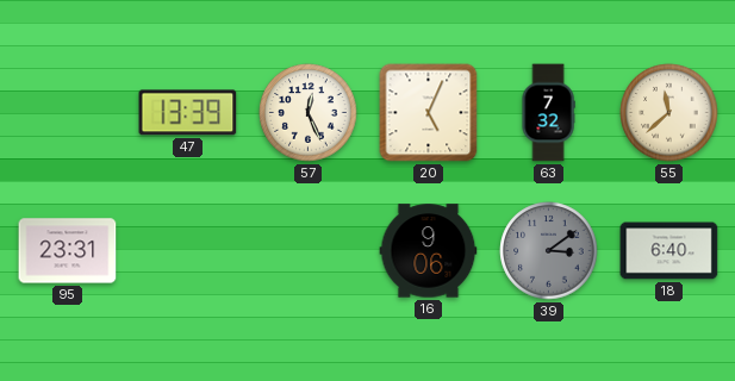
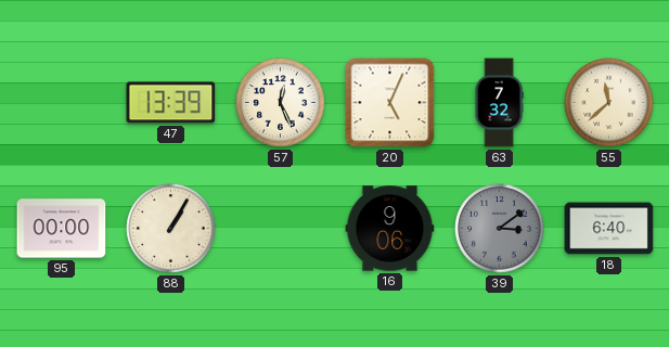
95: 23:31 -> 00:00
88: none -> 1:05
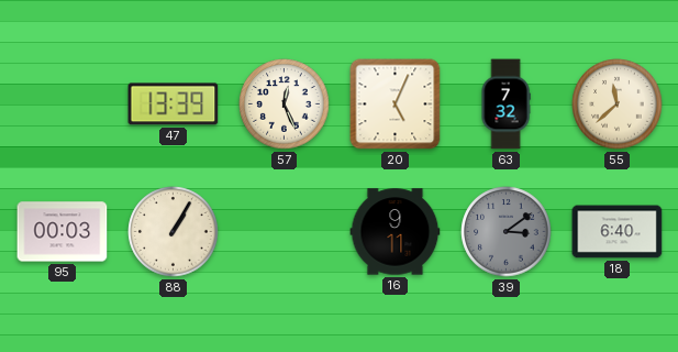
95: 00:00 -> 00:03
16: 9:06 -> 9:11
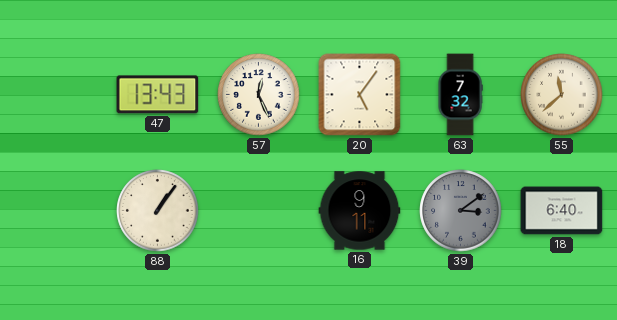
47: 13:39 -> 13:43
20: 5:04 -> 5:06
95: 00:03 -> none
88: 1:05 -> 1:06
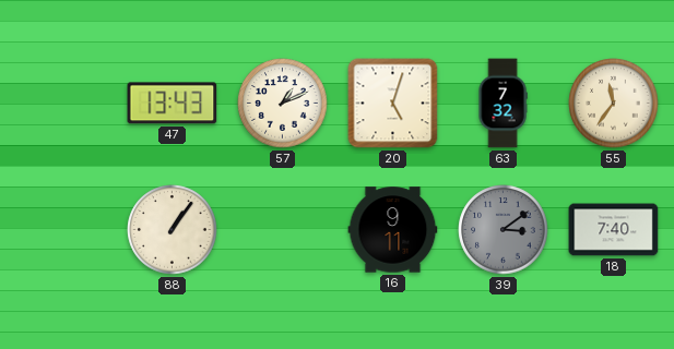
57: 12:26 -> 1:11
20: 5:06 -> 5:03
55: 11:38 -> 11:36
18: 6:40 -> 7:40
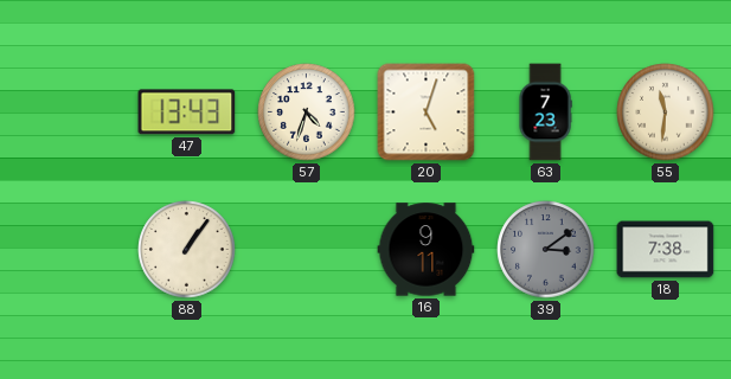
57: 1:11 -> 4:33
63: 7:32 -> 7:23
55: 11:36 -> 11:31
18: 7:40 -> 7:38
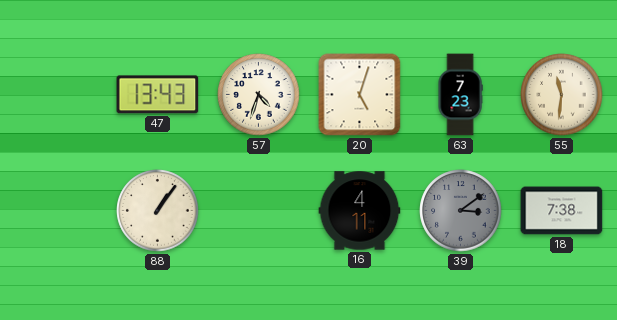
16: 9:11 -> 4:11
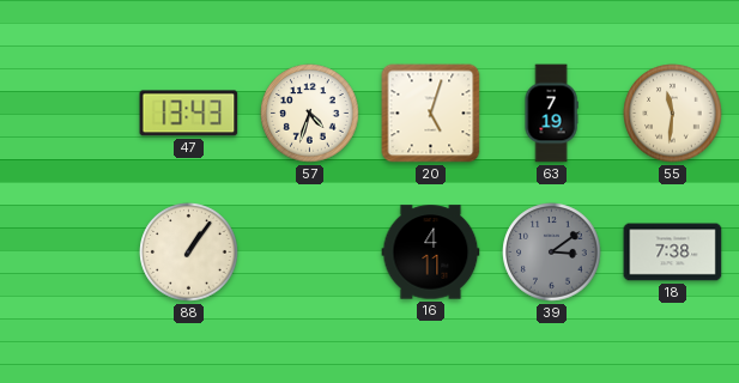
63: 7:23 -> 7:19
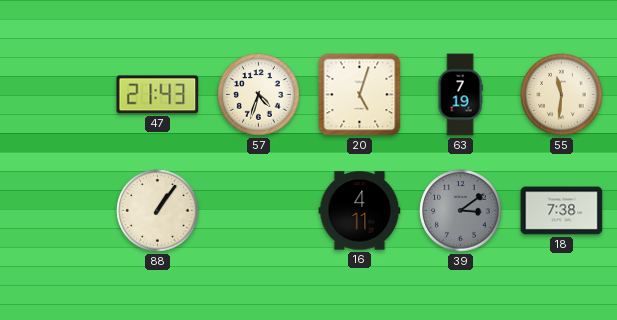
47: 13:43 -> 21:43
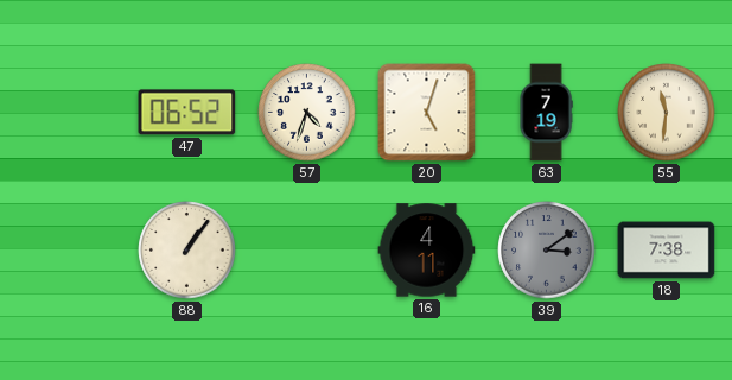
47: 21:43 -> 06:52
